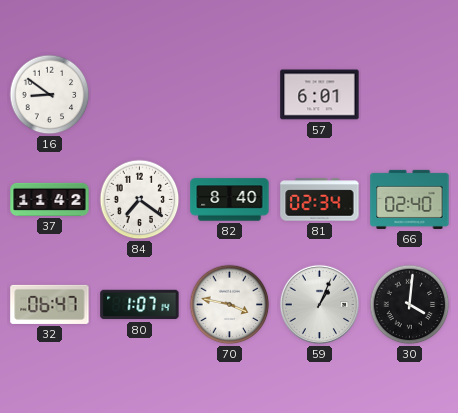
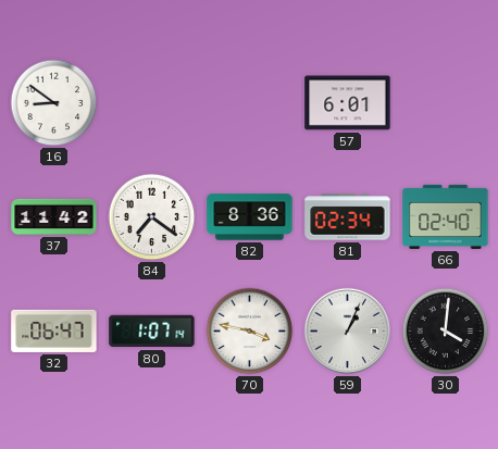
82: 8:40 -> 8:36
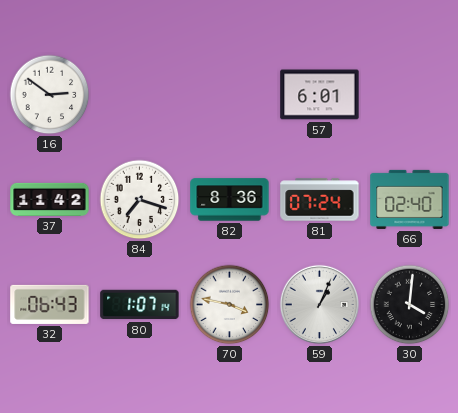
16: 8:51 -> 2:51
84: 7:21 -> 7:18
81: 02:34 -> 07:24
32: 06:47 -> 06:43
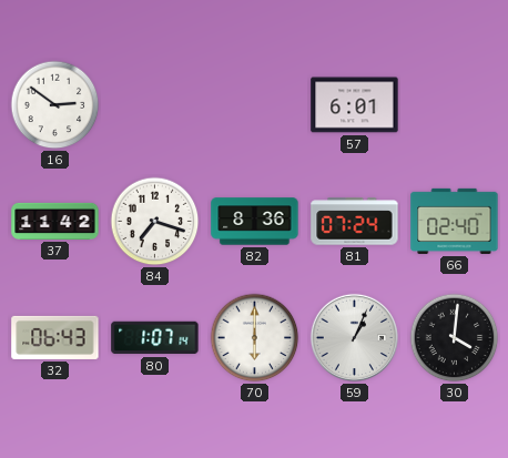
70: 3:47 -> 6:00
